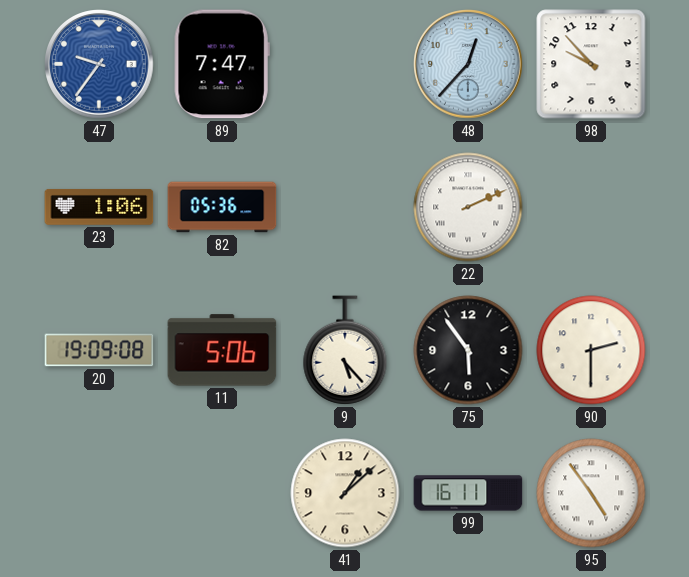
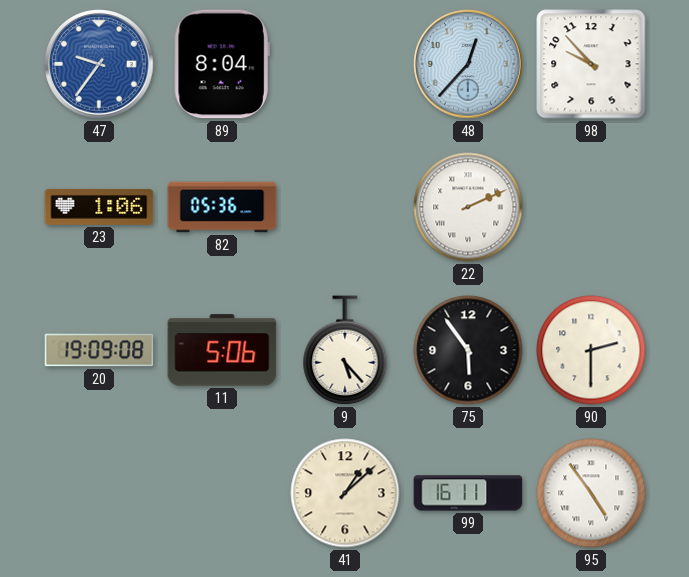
89: 7:47 -> 8:04
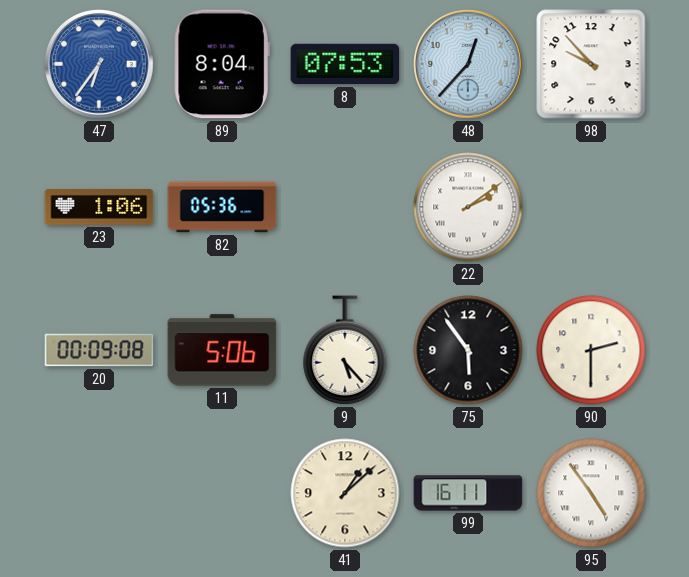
47: 9:36 -> 6:36
8: none -> 07:53
22: 2:11 -> 2:09
20: 19:09 -> 00:09
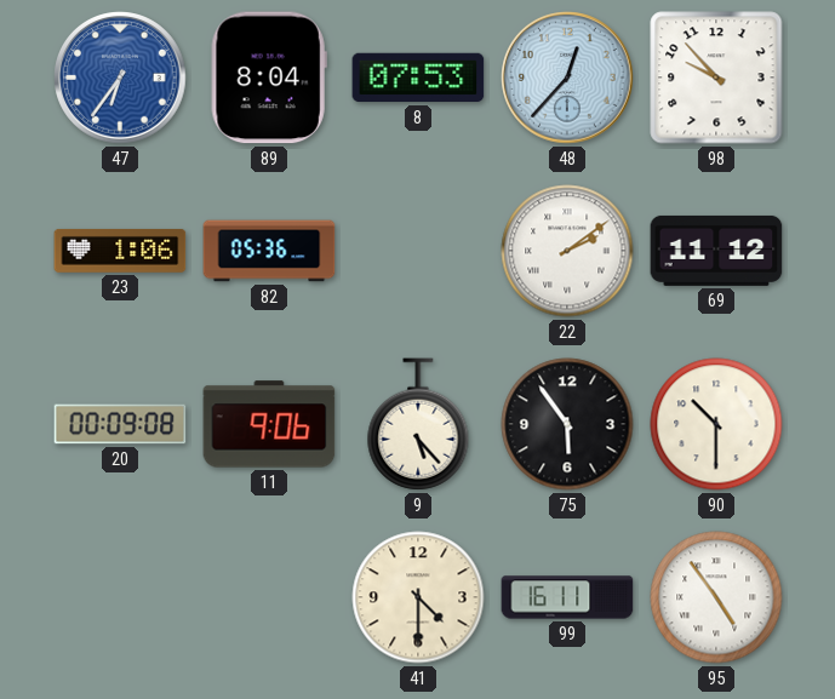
69: none -> 11:12
11: 5:06 -> 9:06
90: 2:30 -> 10:30
41: 1:08 -> 4:30
